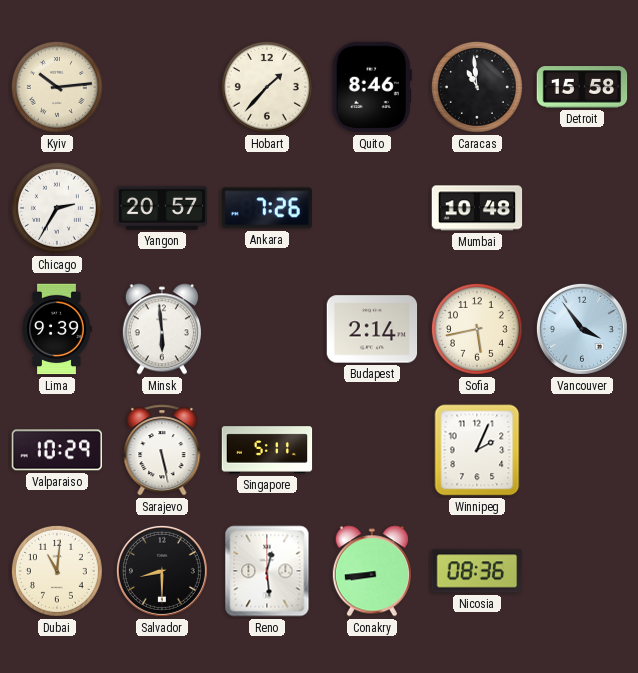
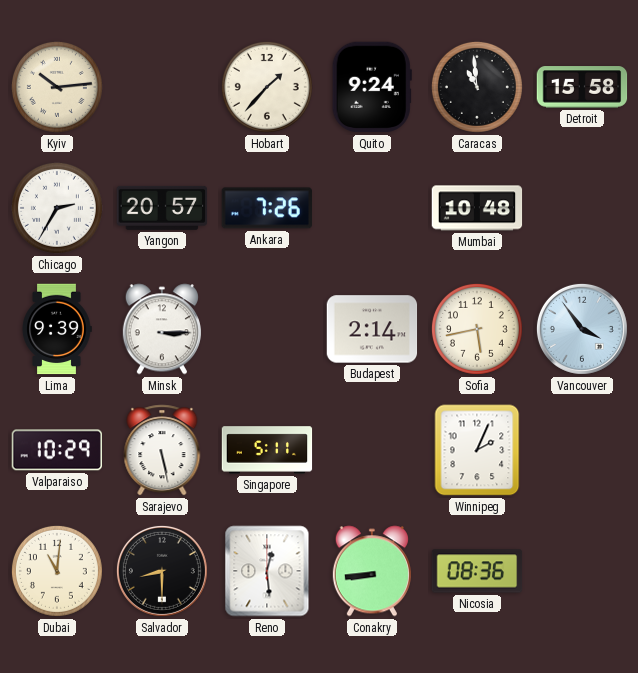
Quito: 8:46 -> 9:24
Minsk: 5:59 -> 3:15
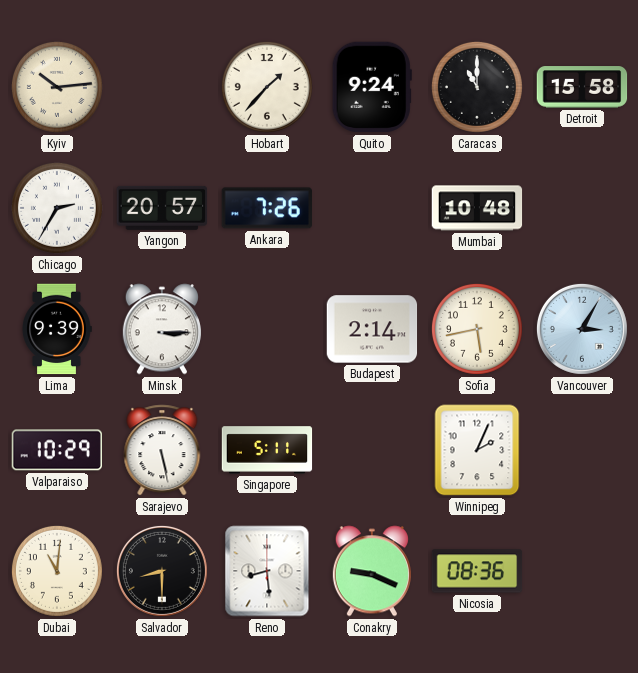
Caracas: 10:59 -> 11:00
Vancouver: 3:54 -> 3:05
Reno: 12:29 -> 8:29
Conakry: 8:44 -> 9:19
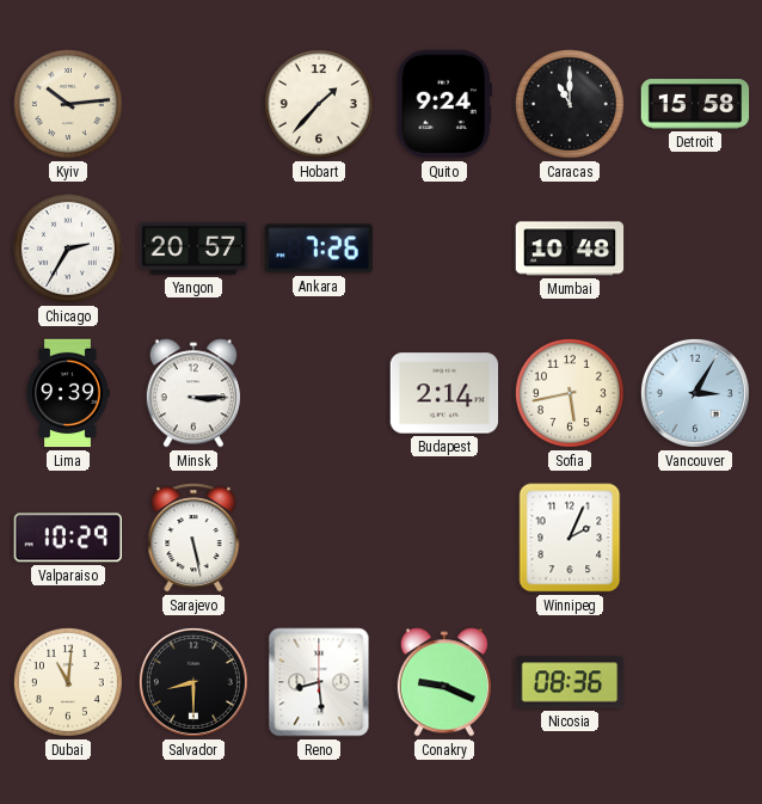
Singapore: 5:11 -> none
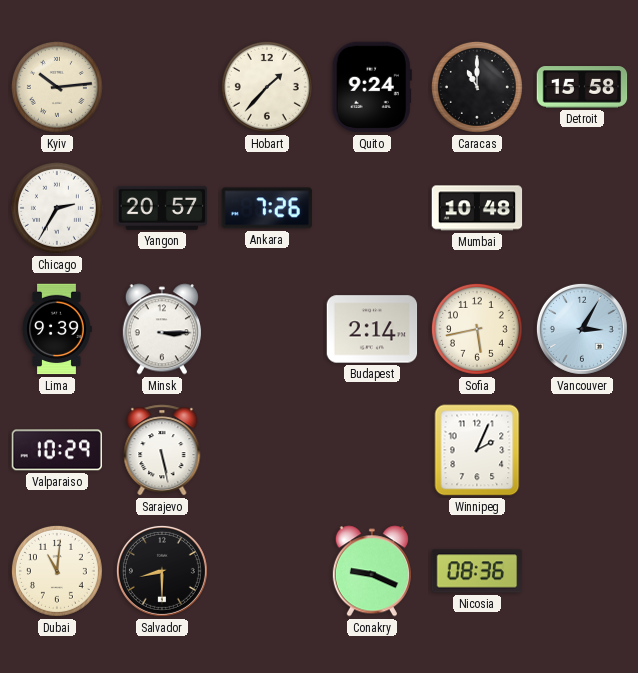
Reno: 8:29 -> none
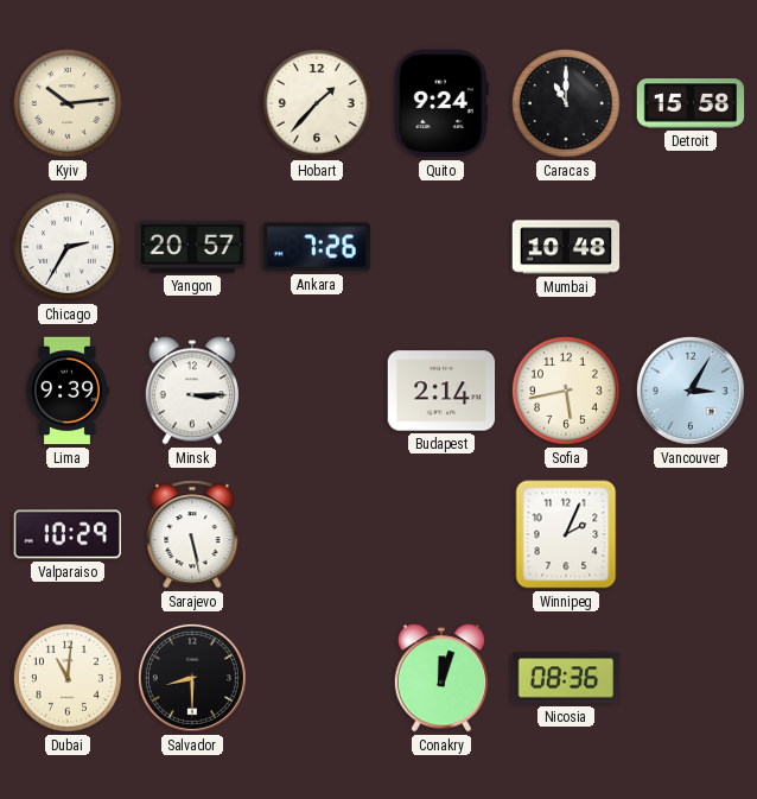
Conakry: 9:19 -> 12:03
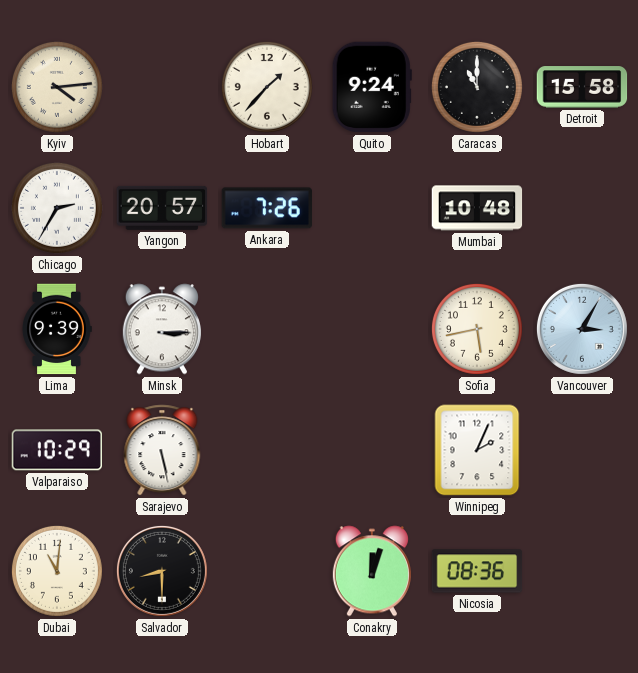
Kyiv: 10:14 -> 4:14
Budapest: 2:14 -> none
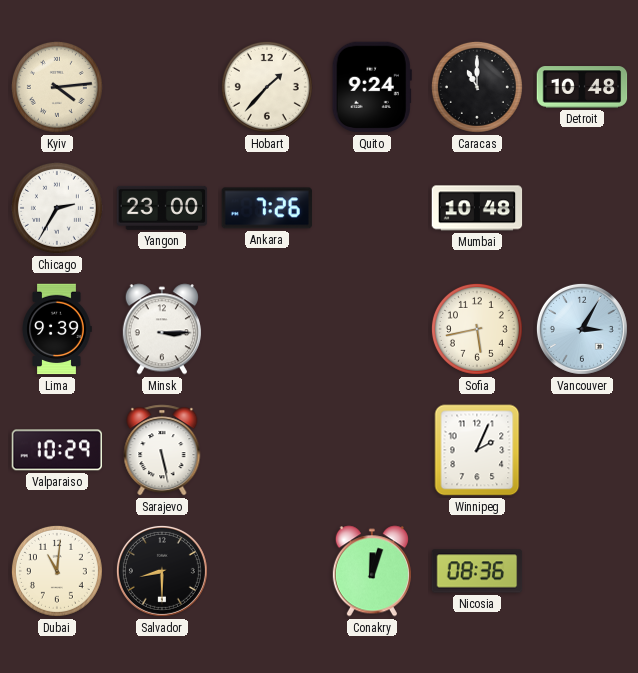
Detroit: 15:58 -> 10:48
Yangon: 20:57 -> 23:00
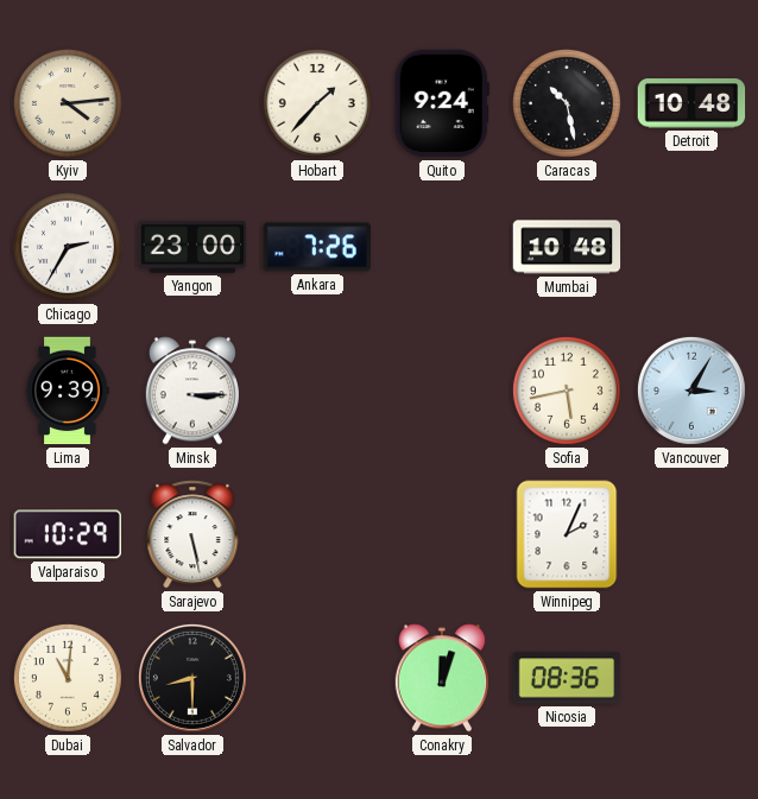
Caracas: 11:00 -> 10:28
